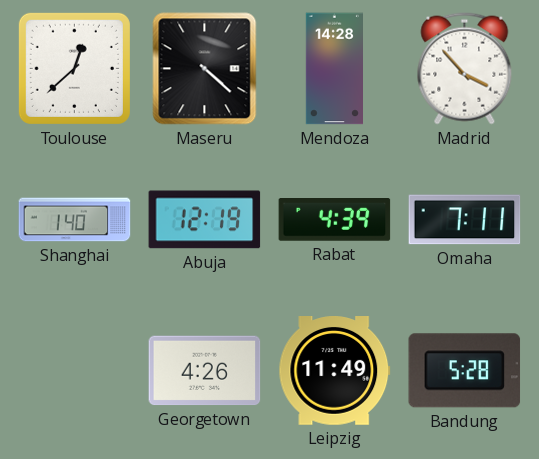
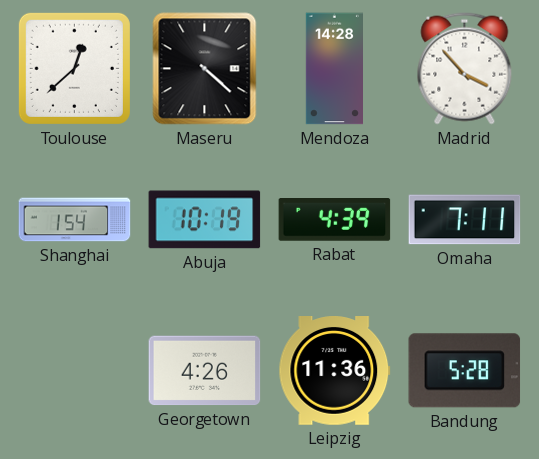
Shanghai: 1:40 -> 1:54
Abuja: 12:19 -> 10:19
Leipzig: 11:49 -> 11:36
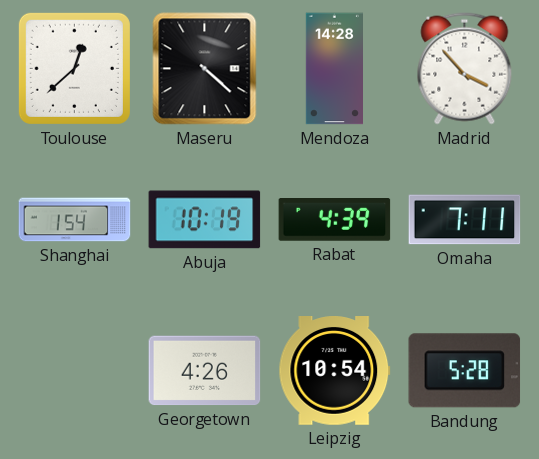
Leipzig: 11:36 -> 10:54
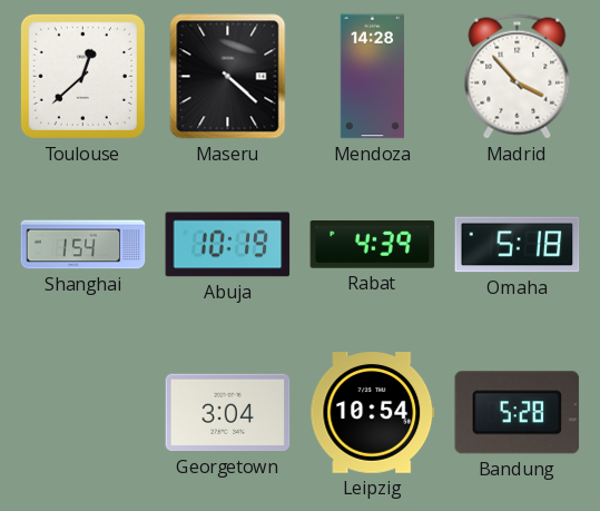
Omaha: 7:11 -> 5:18
Georgetown: 4:26 -> 3:04
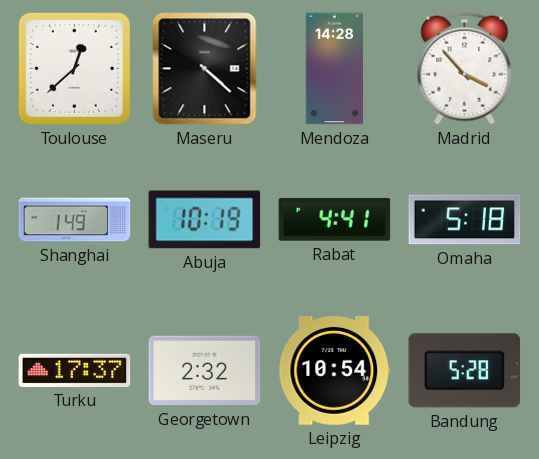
Shanghai: 1:54 -> 1:49
Rabat: 4:39 -> 4:41
Turku: none -> 17:37
Georgetown: 3:04 -> 2:32
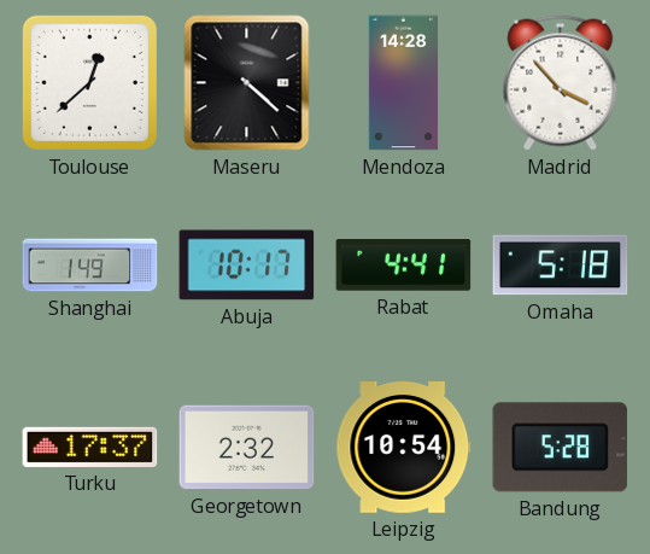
Abuja: 10:19 -> 10:17
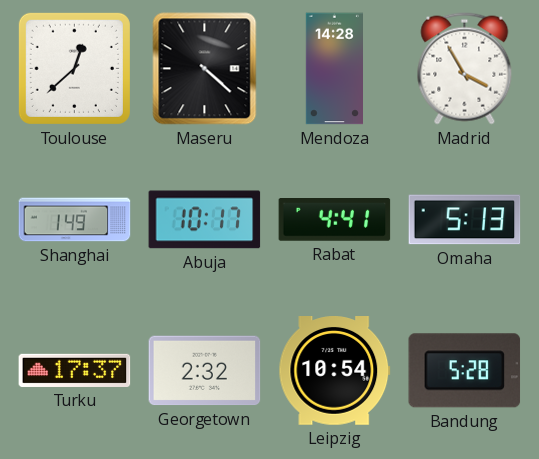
Madrid: 3:53 -> 3:55
Omaha: 5:18 -> 5:13
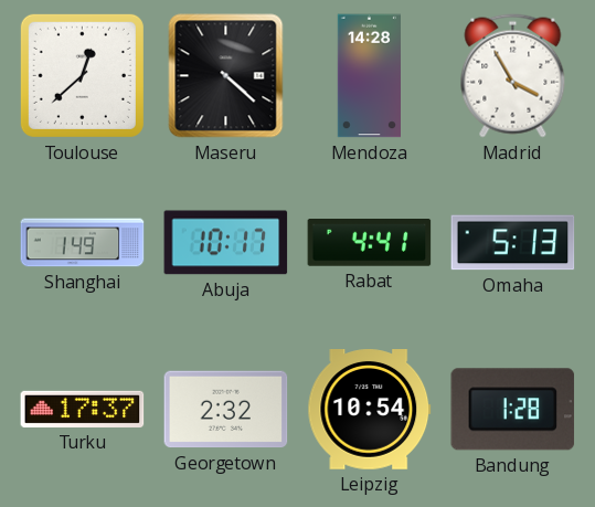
Bandung: 5:28 -> 1:28
